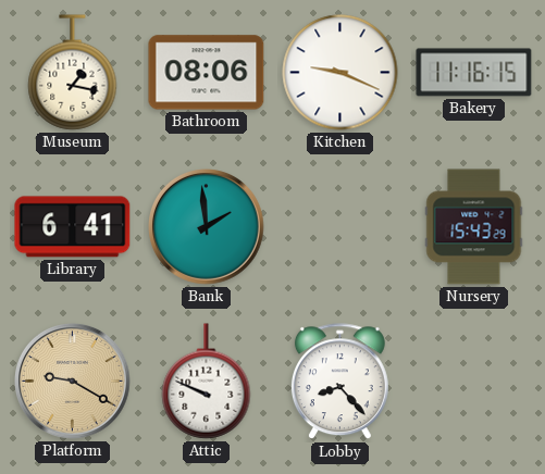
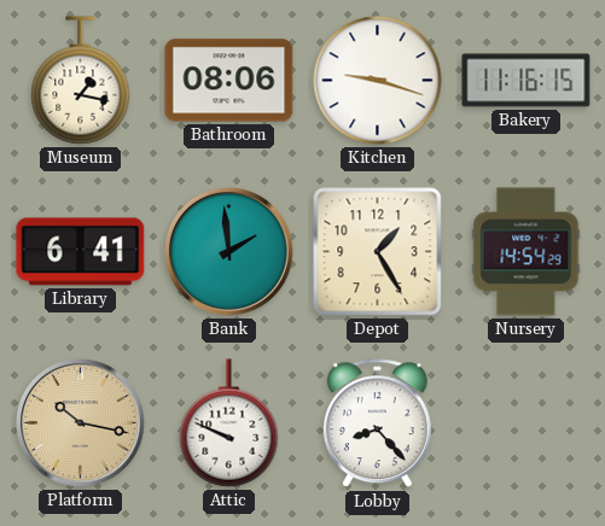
Kitchen: 9:19 -> 9:18
Depot: none -> 1:25
Nursery: 15:43 -> 14:54
Platform: 9:20 -> 10:17
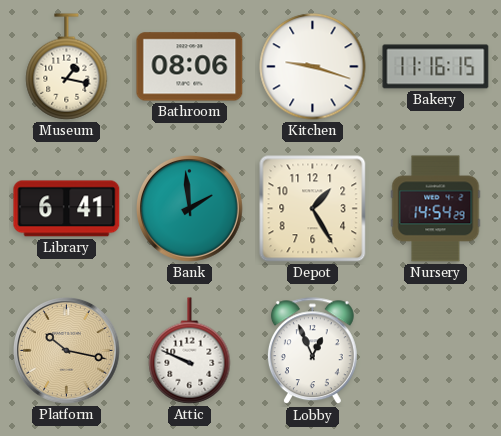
Lobby: 8:23 -> 12:56
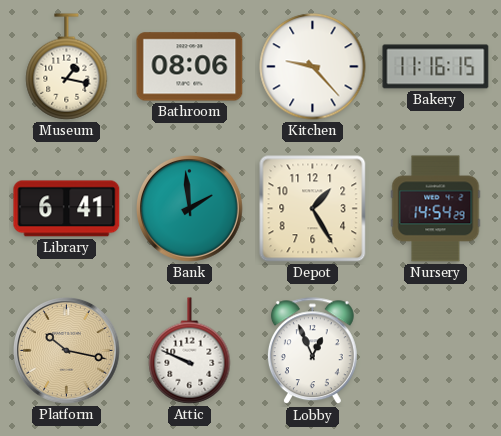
Kitchen: 9:18 -> 9:23
